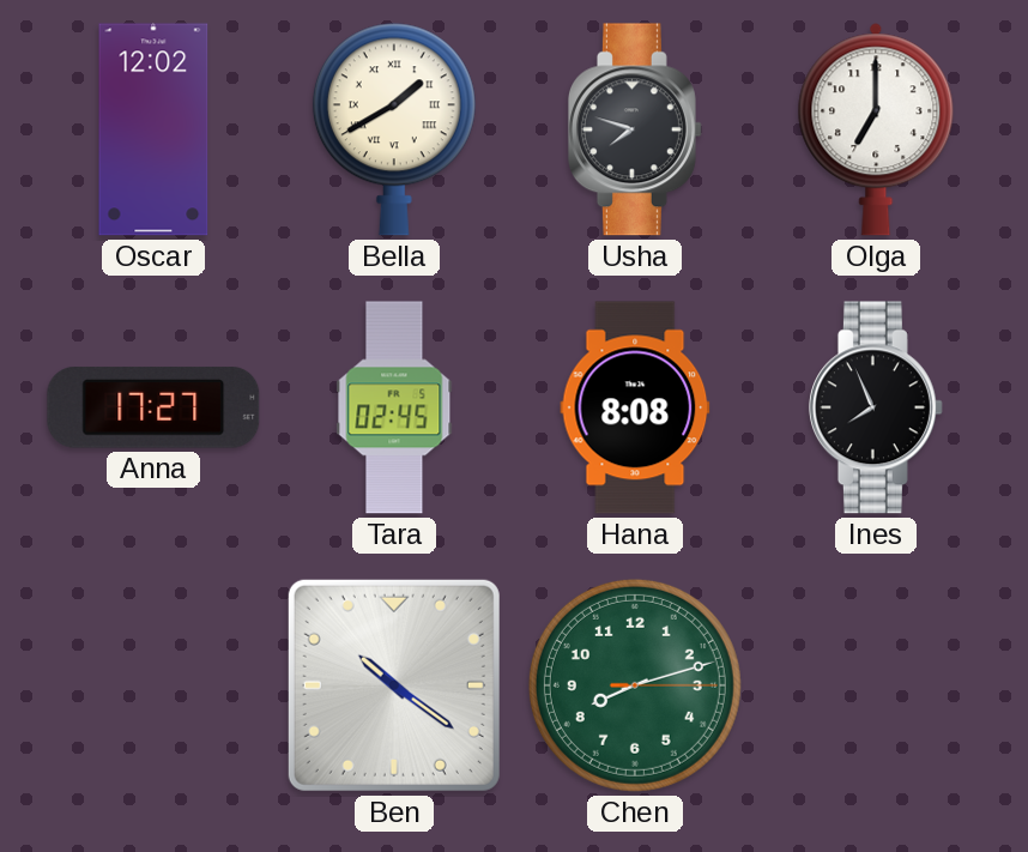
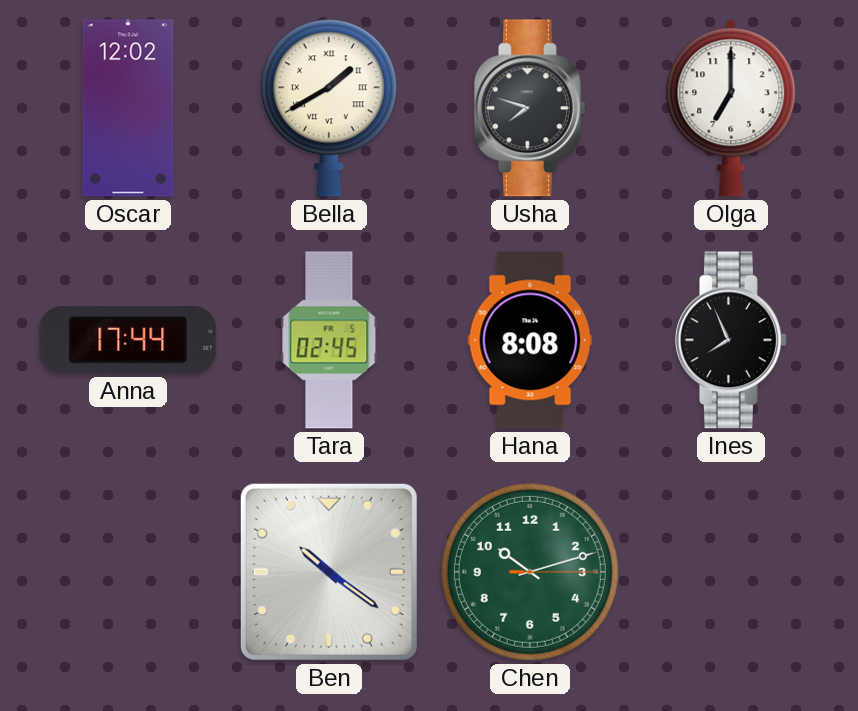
Anna: 17:27 -> 17:44
Chen: 8:12 -> 10:12
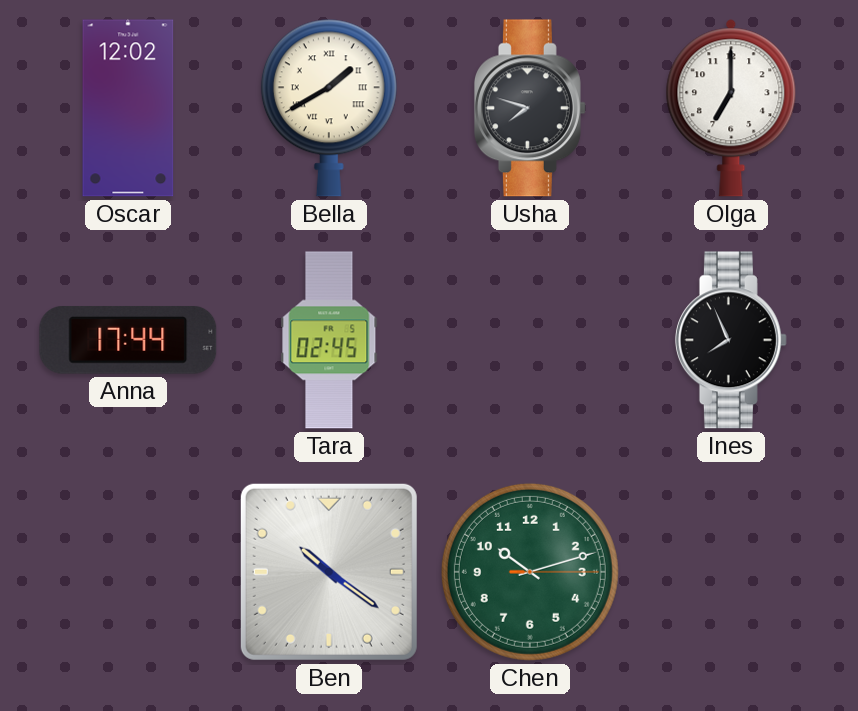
Hana: 8:08 -> none
